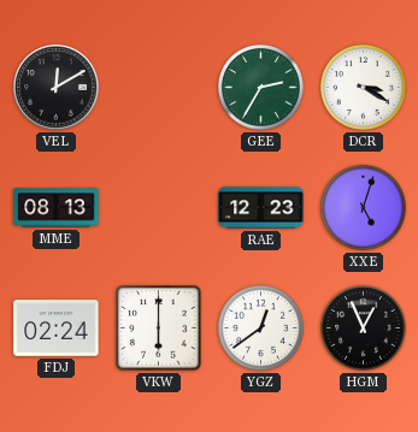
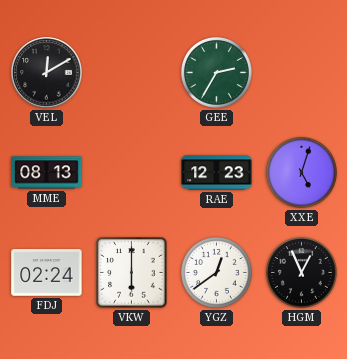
DCR: 3:20 -> none
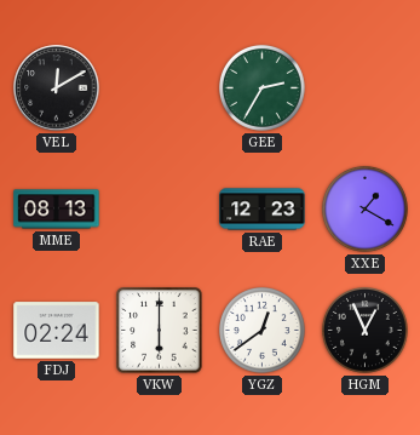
XXE: 5:03 -> 1:20
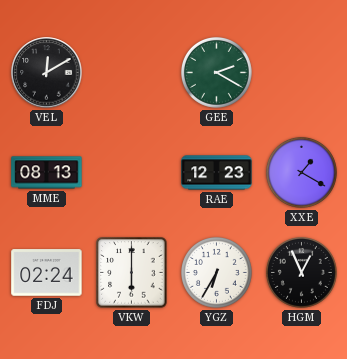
GEE: 2:35 -> 2:20
YGZ: 12:39 -> 6:35
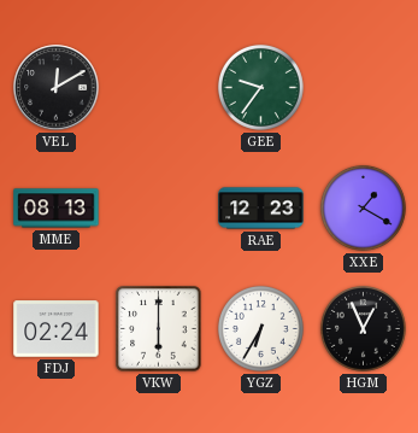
GEE: 2:20 -> 9:36
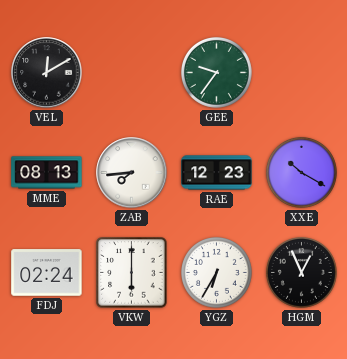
ZAB: none -> 7:44
XXE: 1:20 -> 10:20
